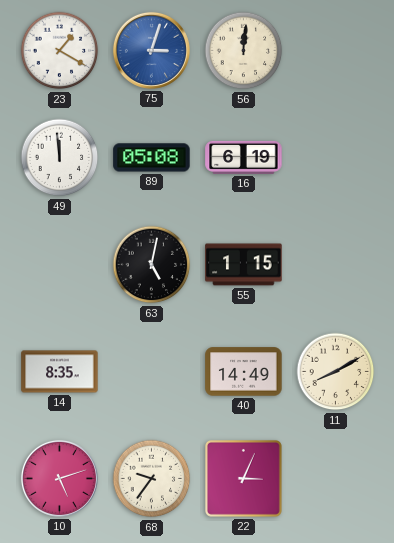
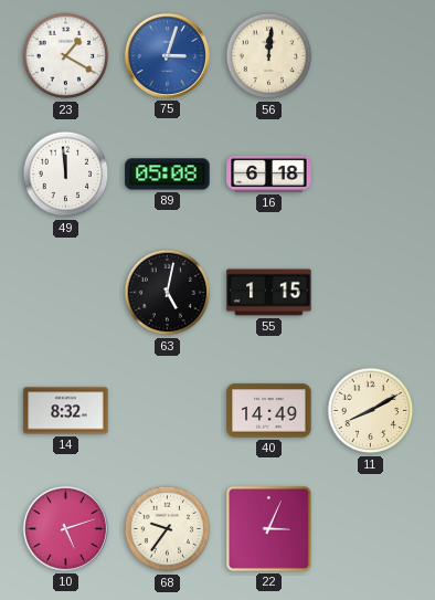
16: 6:19 -> 6:18
14: 8:35 -> 8:32
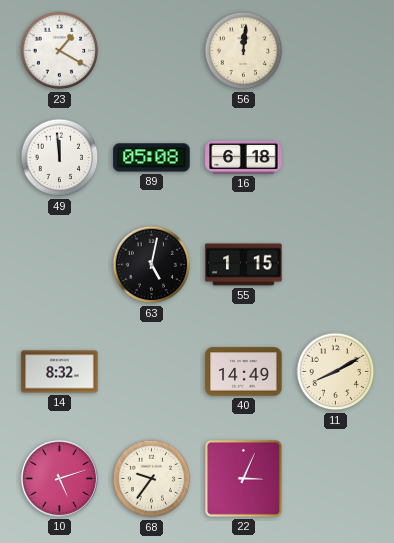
75: 3:03 -> none
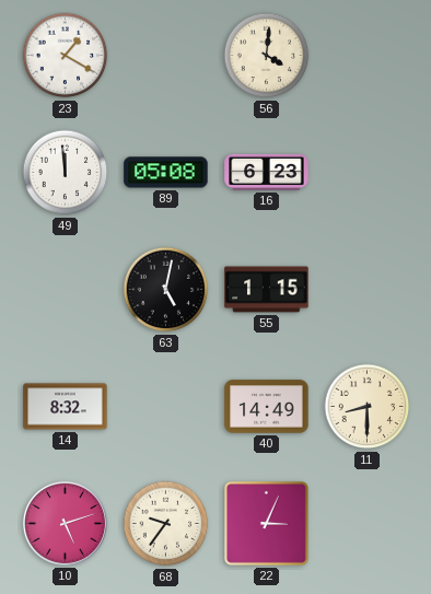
56: 12:01 -> 4:01
16: 6:18 -> 6:23
11: 8:10 -> 8:30
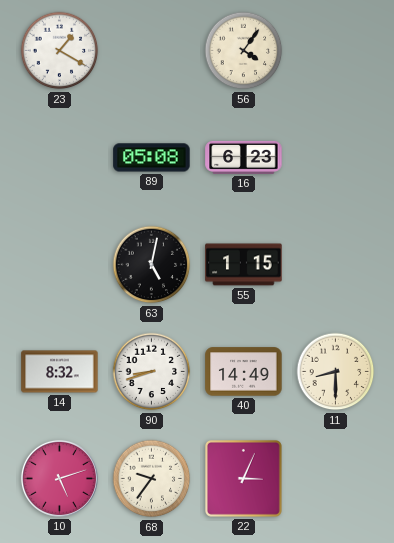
56: 4:01 -> 4:06
49: 11:59 -> none
90: none -> 8:42
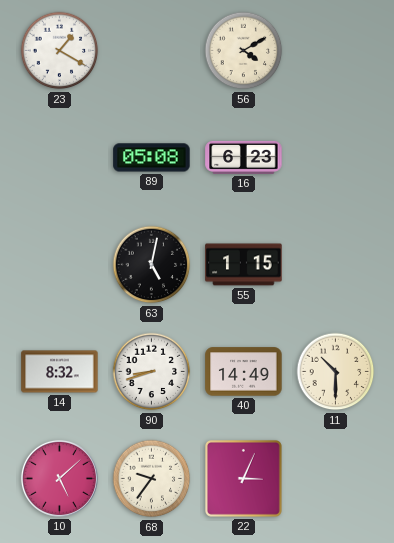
56: 4:06 -> 4:10
11: 8:30 -> 10:30
10: 5:12 -> 5:08
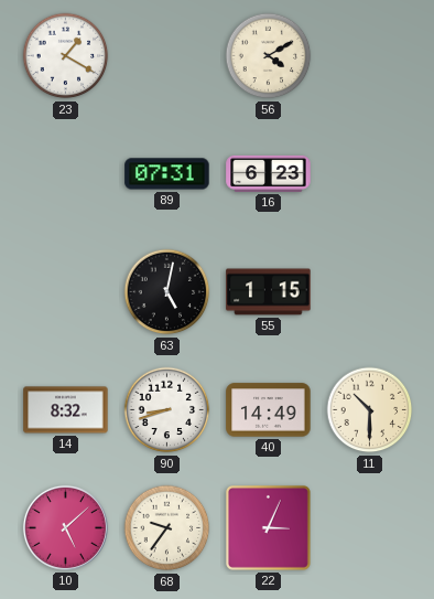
89: 05:08 -> 07:31
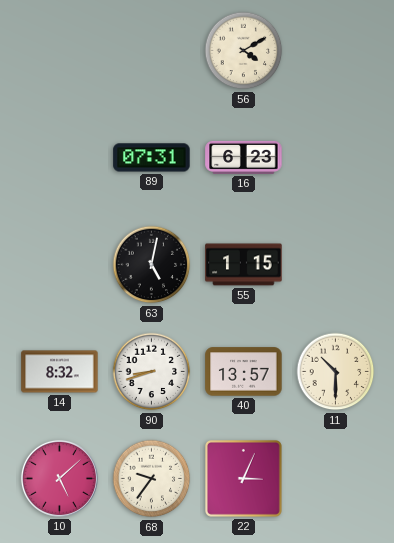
23: 1:20 -> none
40: 14:49 -> 13:57
